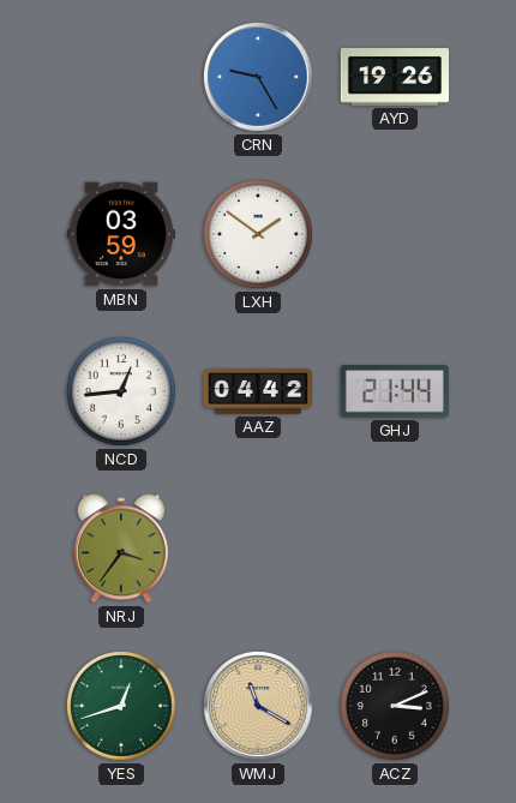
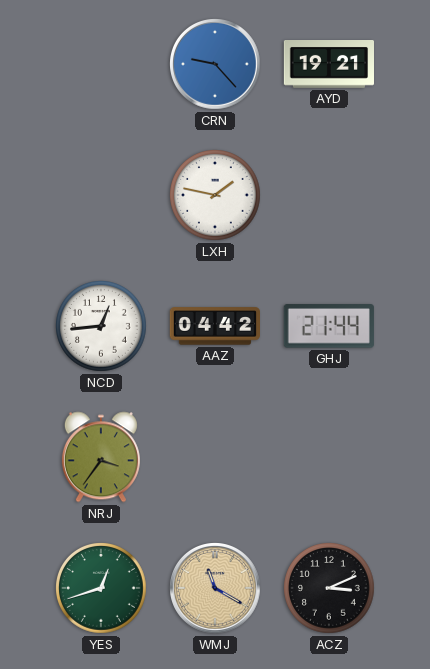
CRN: 9:25 -> 9:23
AYD: 19:26 -> 19:21
MBN: 03:59 -> none
LXH: 1:51 -> 1:47
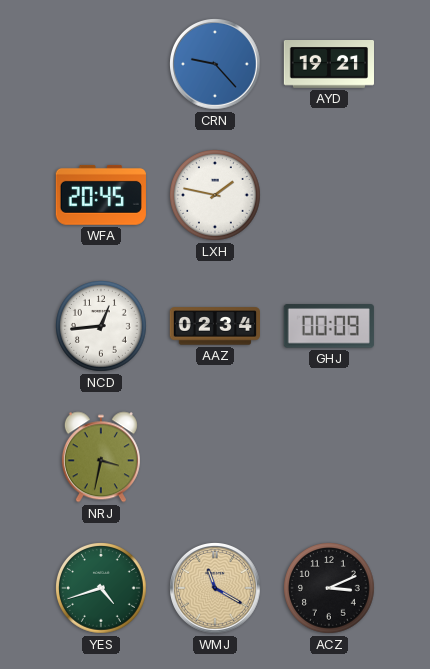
WFA: none -> 20:45
AAZ: 04:42 -> 02:34
GHJ: 21:44 -> 00:09
NRJ: 3:36 -> 3:32
YES: 12:42 -> 4:42
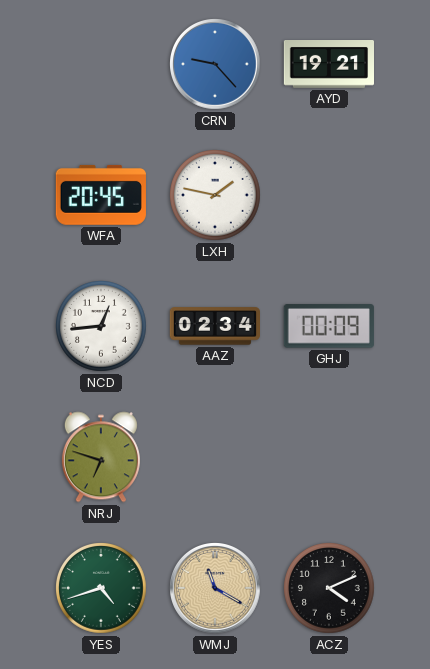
NRJ: 3:32 -> 6:48
ACZ: 3:11 -> 4:11
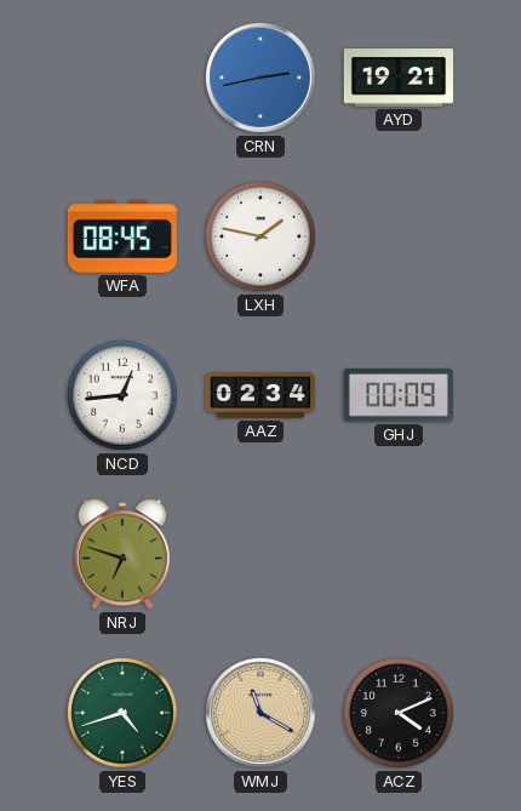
CRN: 9:23 -> 2:43
WFA: 20:45 -> 08:45
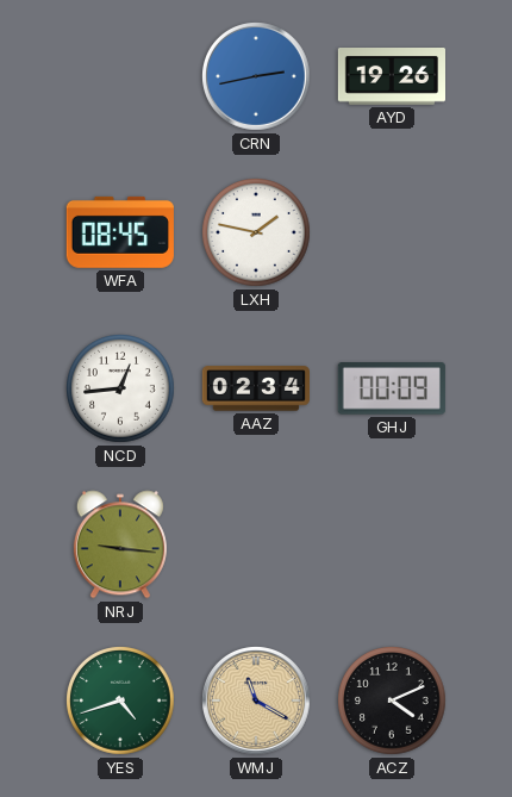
AYD: 19:21 -> 19:26
NRJ: 6:48 -> 9:16
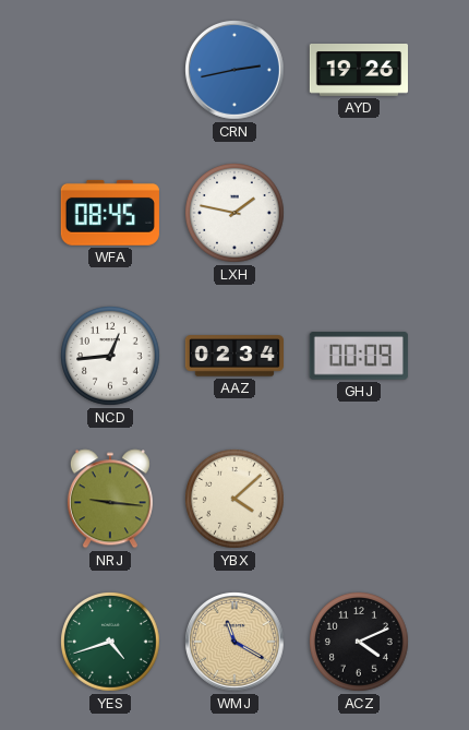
YBX: none -> 4:08
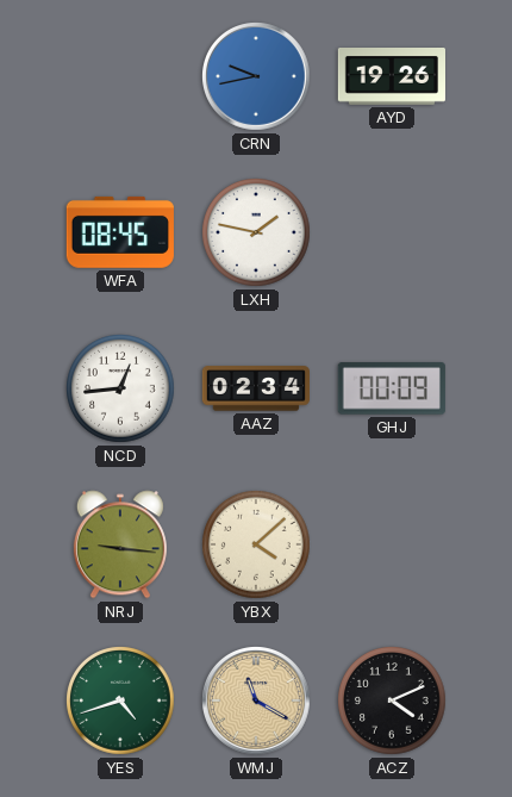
CRN: 2:43 -> 9:43
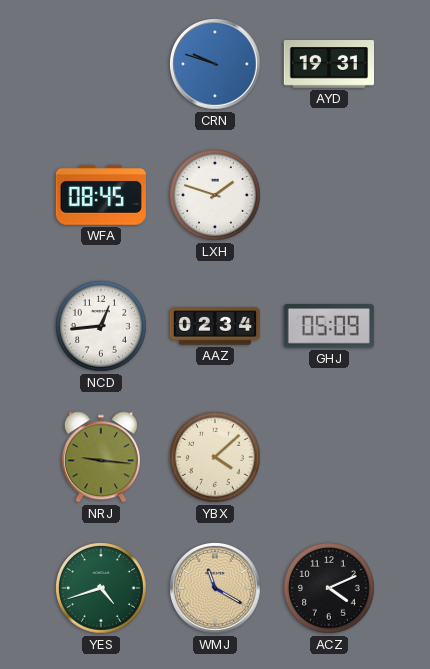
CRN: 9:43 -> 9:48
AYD: 19:26 -> 19:31
LXH: 1:47 -> 1:48
GHJ: 00:09 -> 05:09
